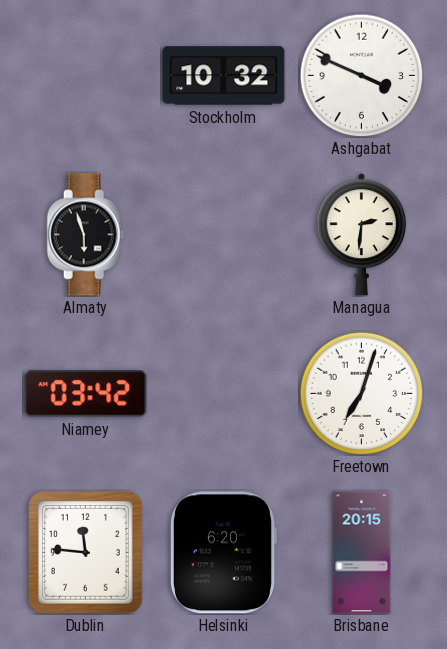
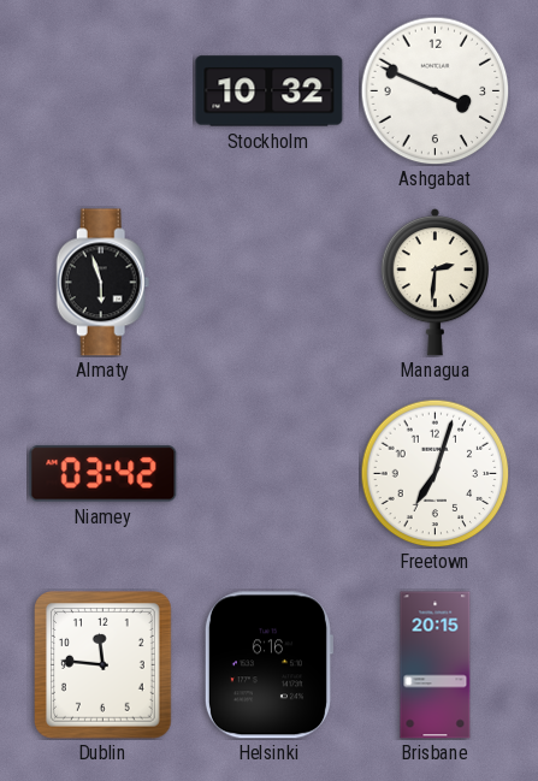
Helsinki: 6:20 -> 6:16
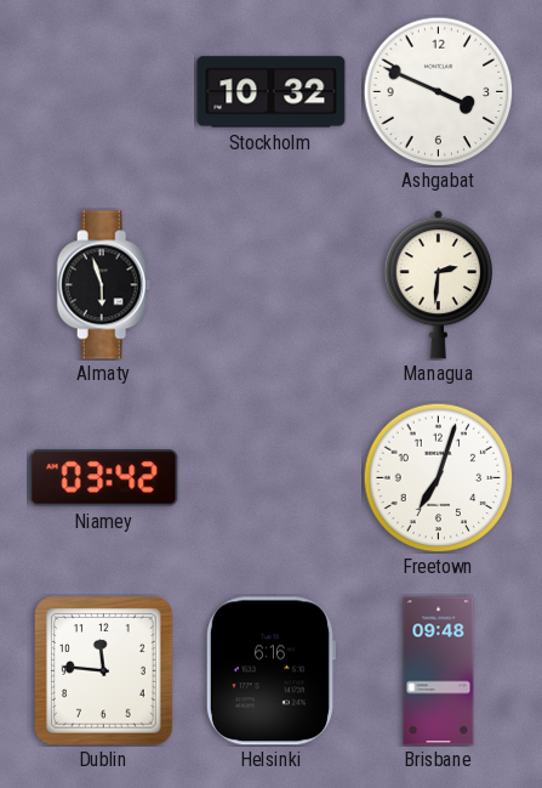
Brisbane: 20:15 -> 09:48
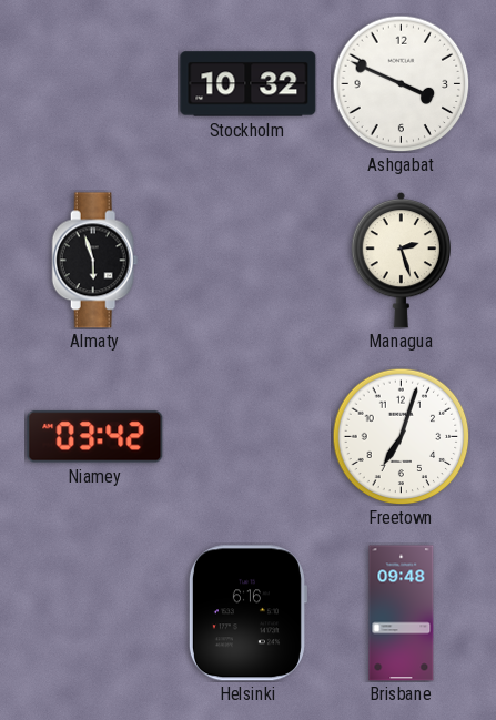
Managua: 2:31 -> 2:27
Dublin: 11:46 -> none
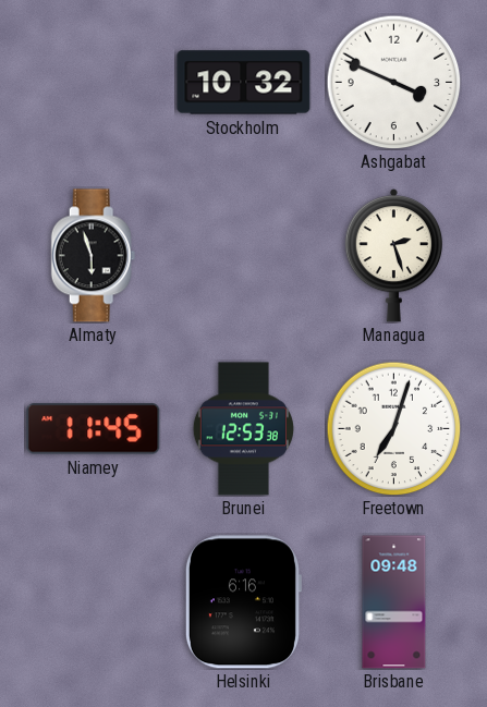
Niamey: 03:42 -> 11:45
Brunei: none -> 12:53
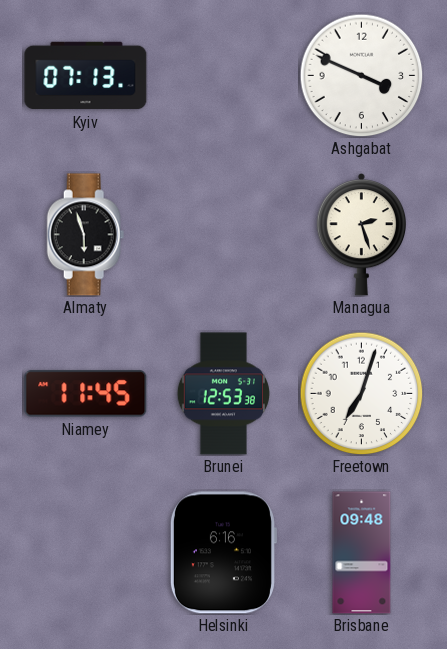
Kyiv: none -> 07:13
Stockholm: 10:32 -> none
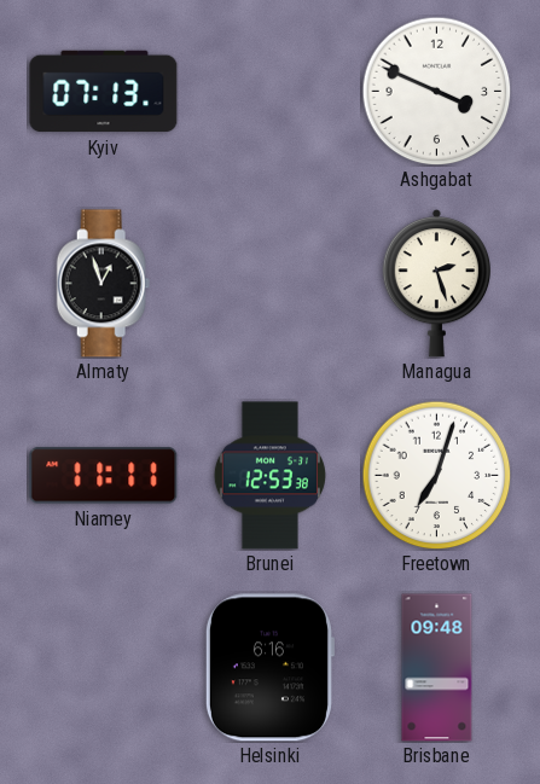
Almaty: 5:57 -> 12:57
Niamey: 11:45 -> 11:11
